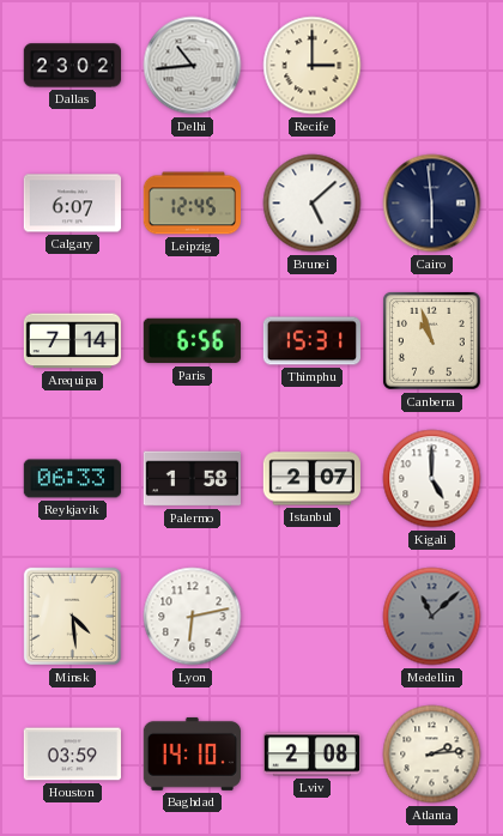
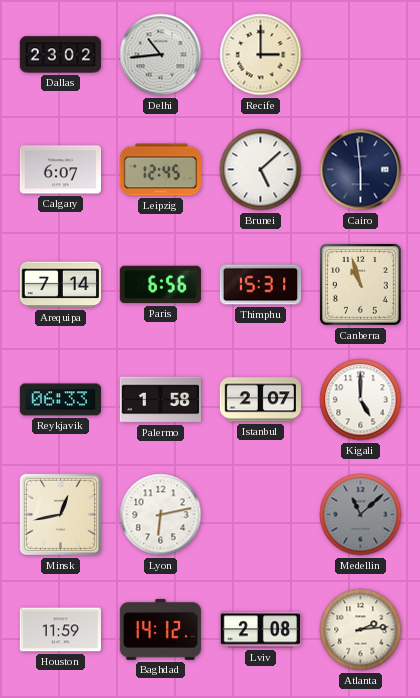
Minsk: 4:29 -> 12:43
Houston: 03:59 -> 11:59
Baghdad: 14:10 -> 14:12
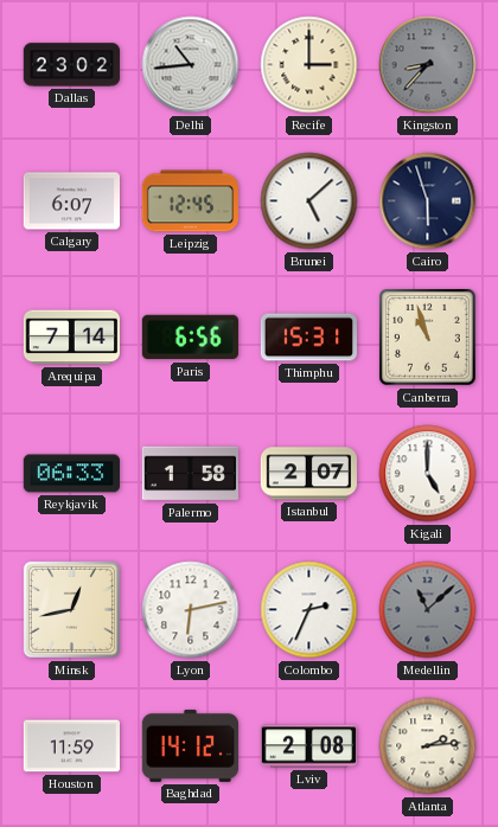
Kingston: none -> 8:37
Cairo: 5:59 -> 5:57
Colombo: none -> 2:34
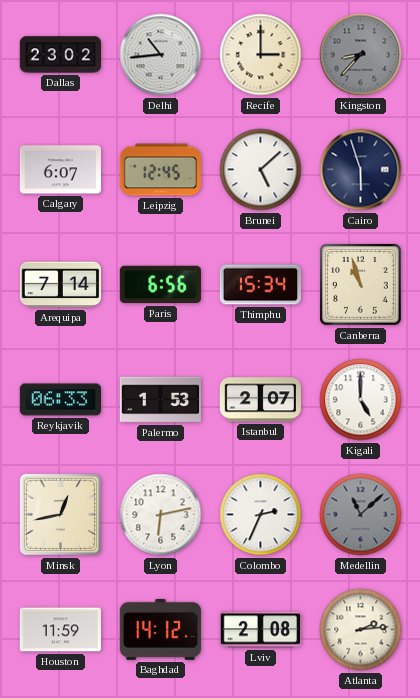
Thimphu: 15:31 -> 15:34
Palermo: 1:58 -> 1:53
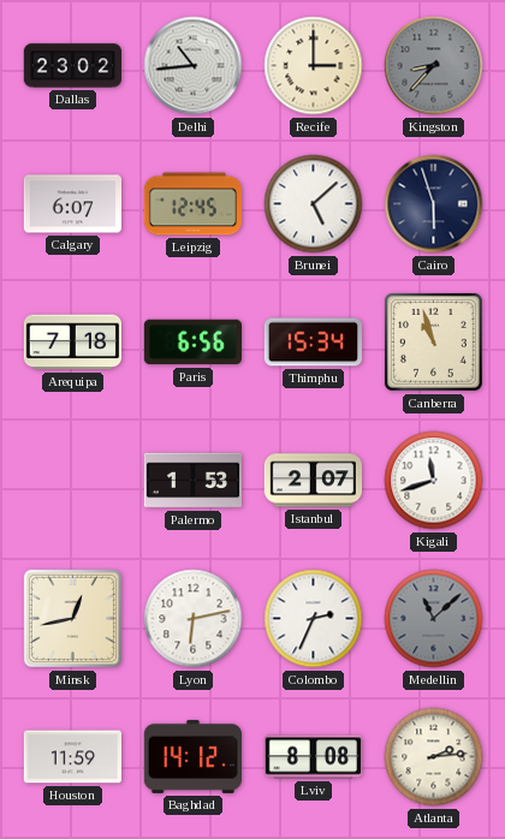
Arequipa: 7:14 -> 7:18
Reykjavik: 06:33 -> none
Kigali: 5:00 -> 11:42
Lviv: 2:08 -> 8:08
